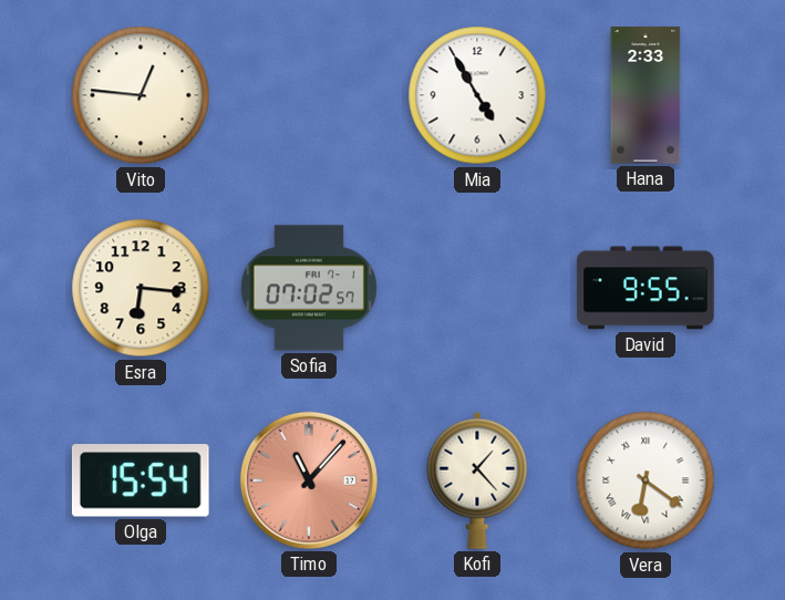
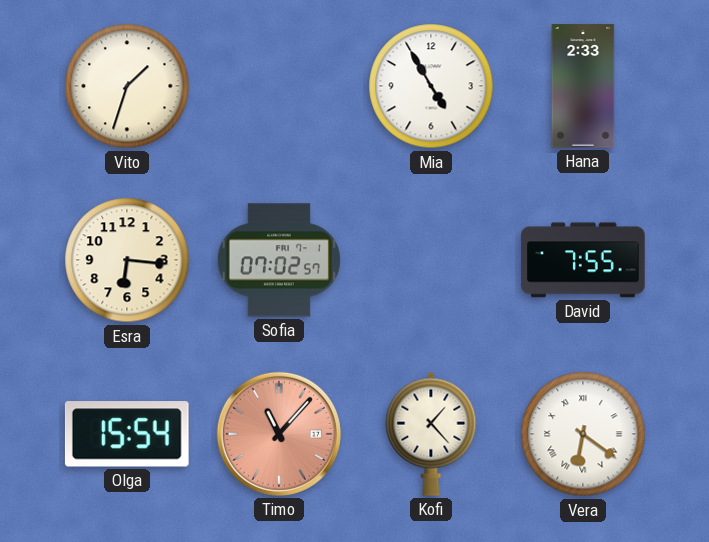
Vito: 12:46 -> 1:33
David: 9:55 -> 7:55
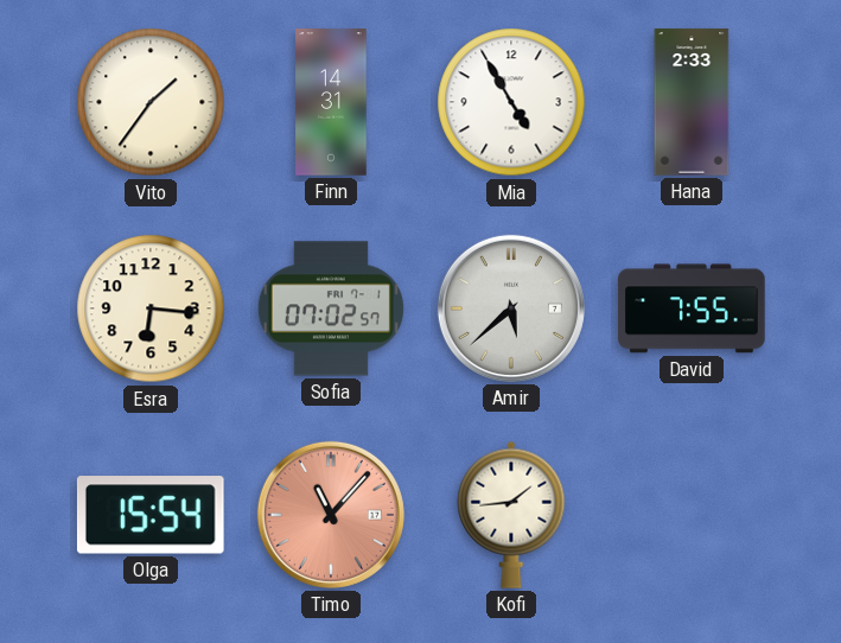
Vito: 1:33 -> 1:36
Finn: none -> 14:31
Amir: none -> 5:38
Kofi: 1:23 -> 1:44
Vera: 6:21 -> none
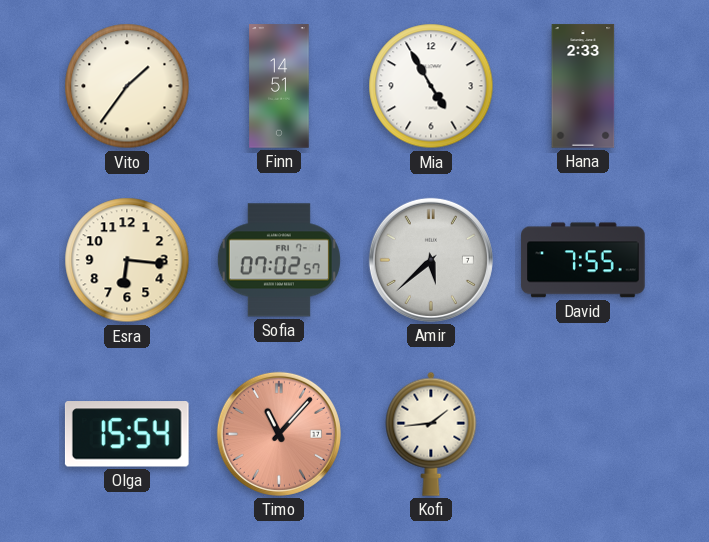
Finn: 14:31 -> 14:51
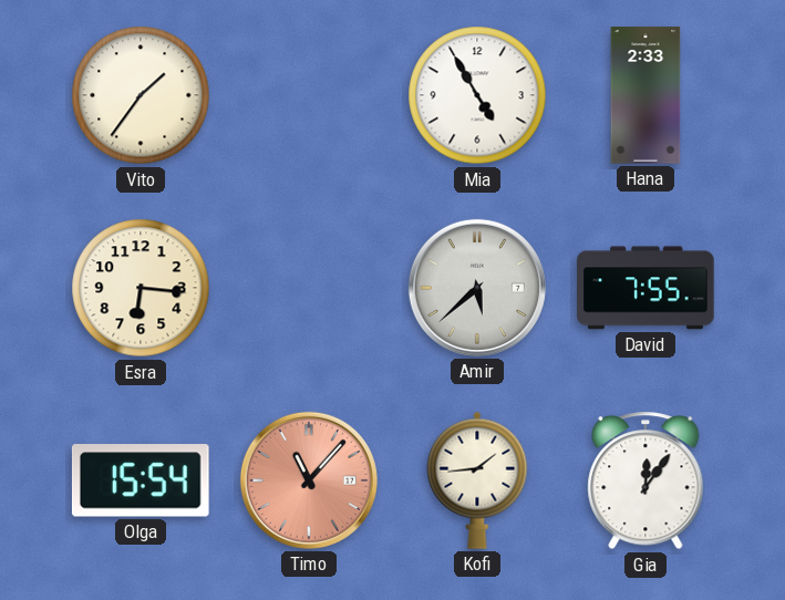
Finn: 14:51 -> none
Sofia: 07:02 -> none
Gia: none -> 12:06
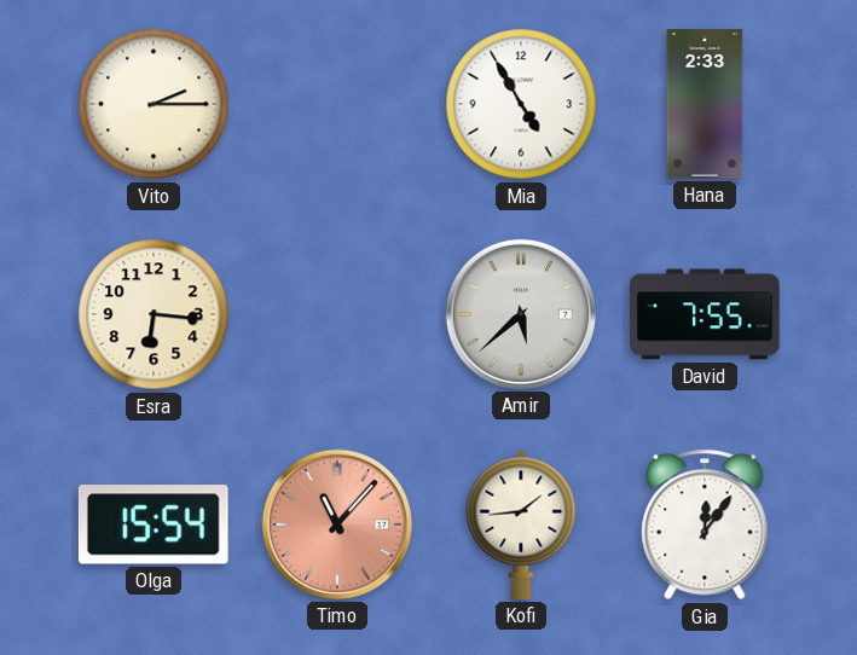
Vito: 1:36 -> 2:15
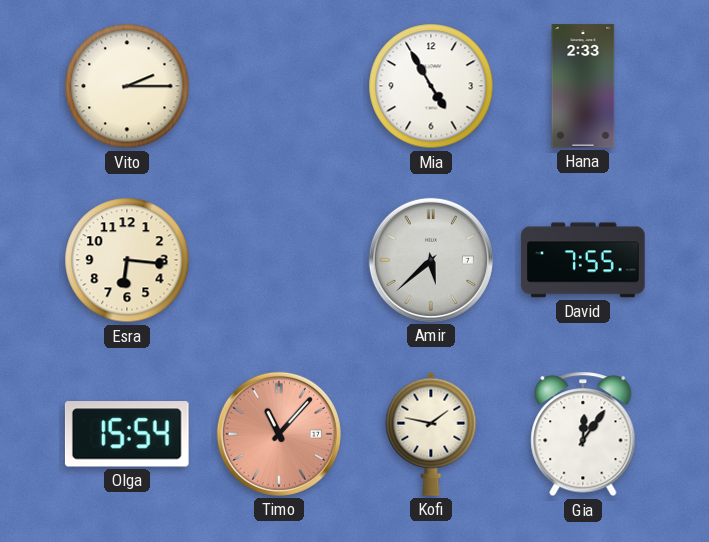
Kofi: 1:44 -> 1:47
